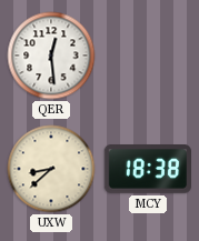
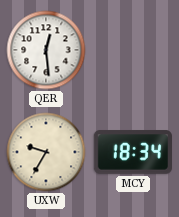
UXW: 8:38 -> 9:35
MCY: 18:38 -> 18:34
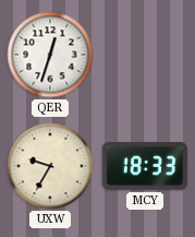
QER: 12:29 -> 12:33
MCY: 18:34 -> 18:33
